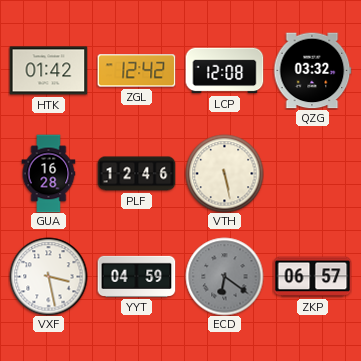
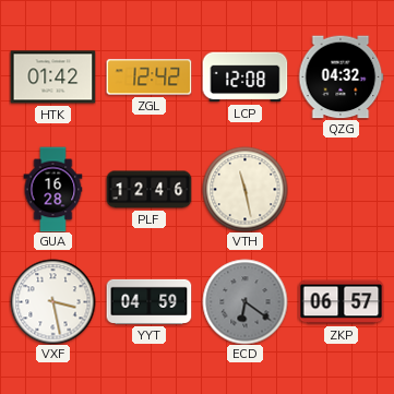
QZG: 03:32 -> 04:32
VTH: 5:28 -> 11:28
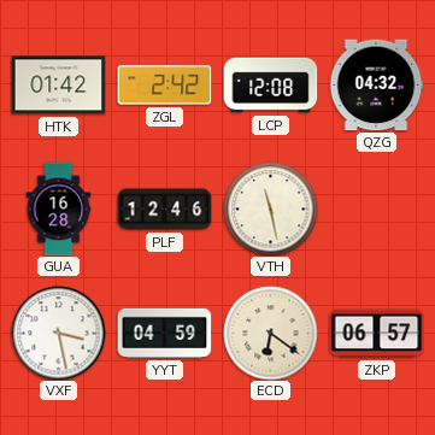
ZGL: 12:42 -> 2:42
ECD dial: grey -> cream
